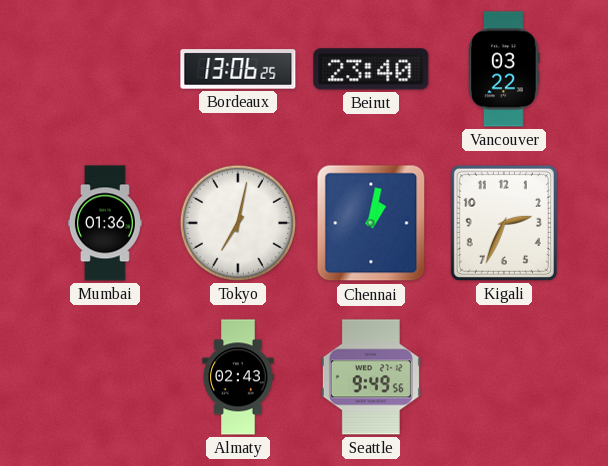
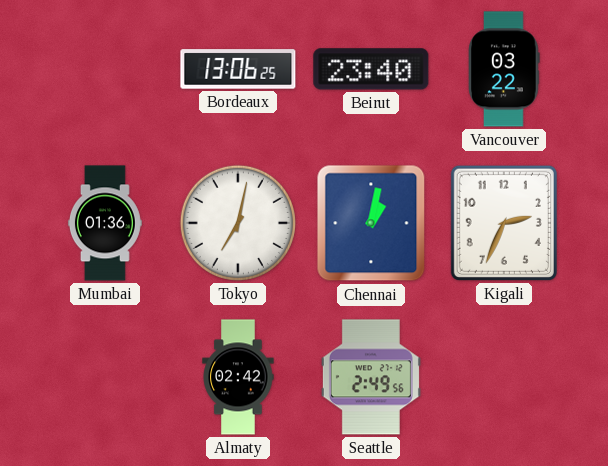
Almaty: 02:43 -> 02:42
Seattle: 9:49 -> 2:49
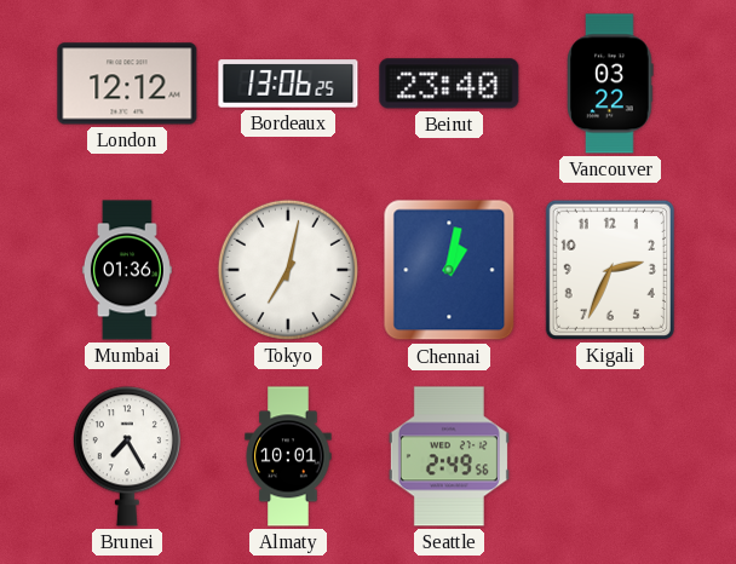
London: none -> 12:12
Brunei: none -> 7:25
Almaty: 02:42 -> 10:01
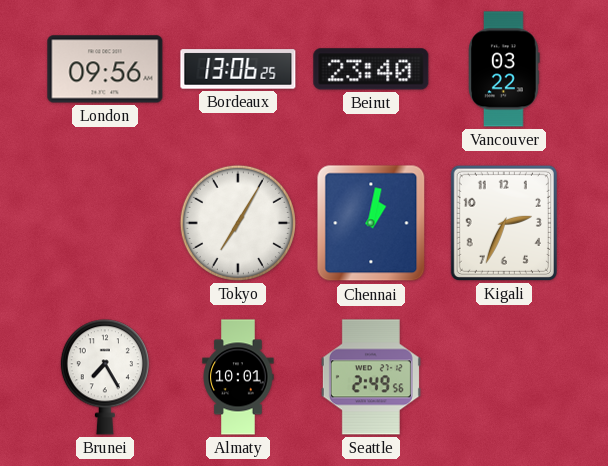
London: 12:12 -> 09:56
Mumbai: 01:36 -> none
Tokyo: 7:02 -> 7:05
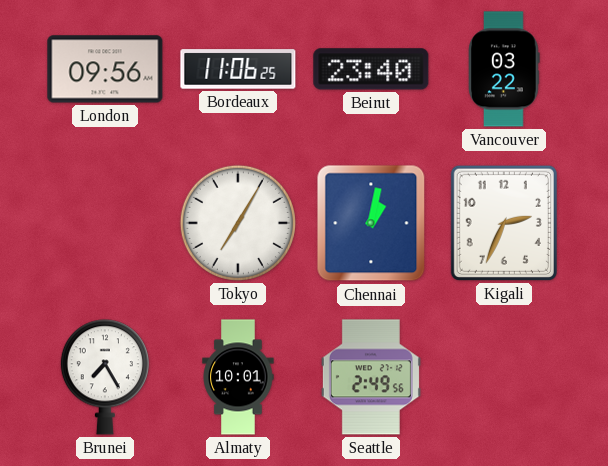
Bordeaux: 13:06 -> 11:06
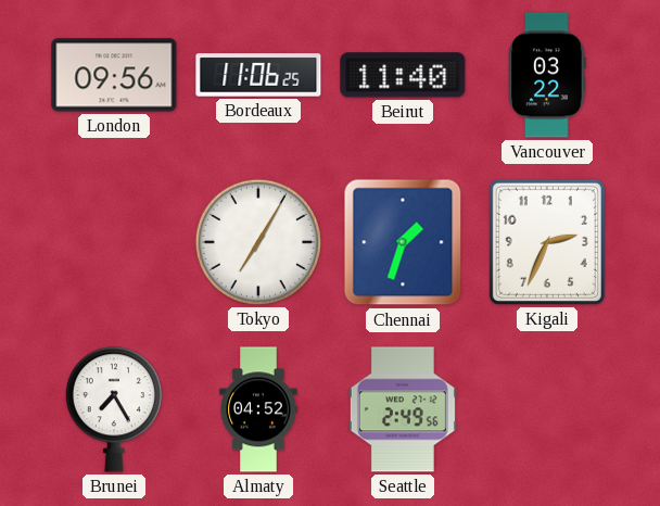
Beirut: 23:40 -> 11:40
Chennai: 1:02 -> 1:33
Almaty: 10:01 -> 04:52
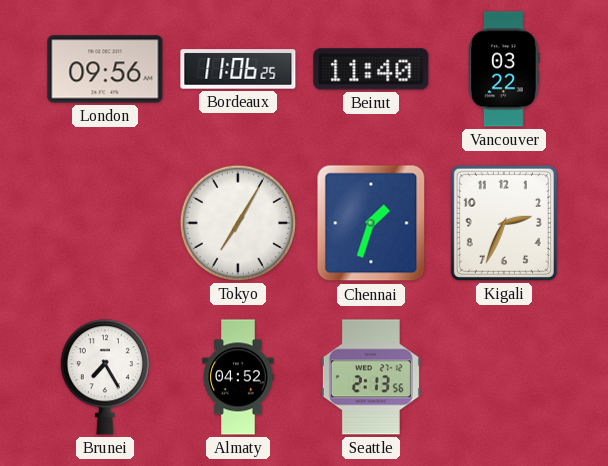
Seattle: 2:49 -> 2:13
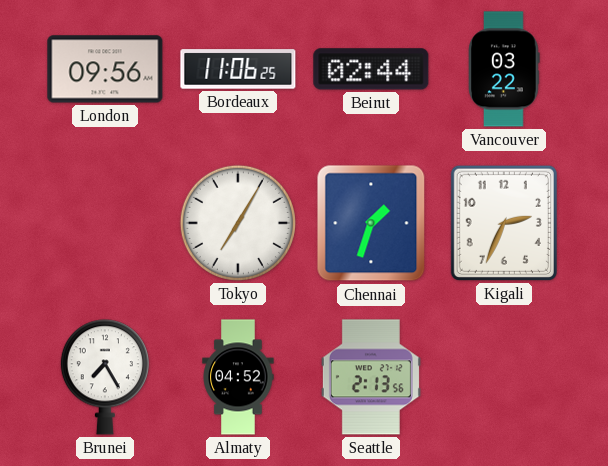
Beirut: 11:40 -> 02:44
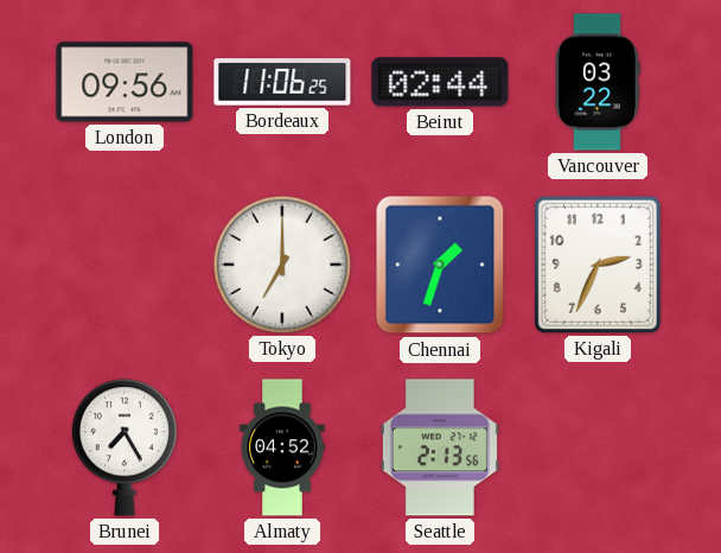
Tokyo: 7:05 -> 7:00
